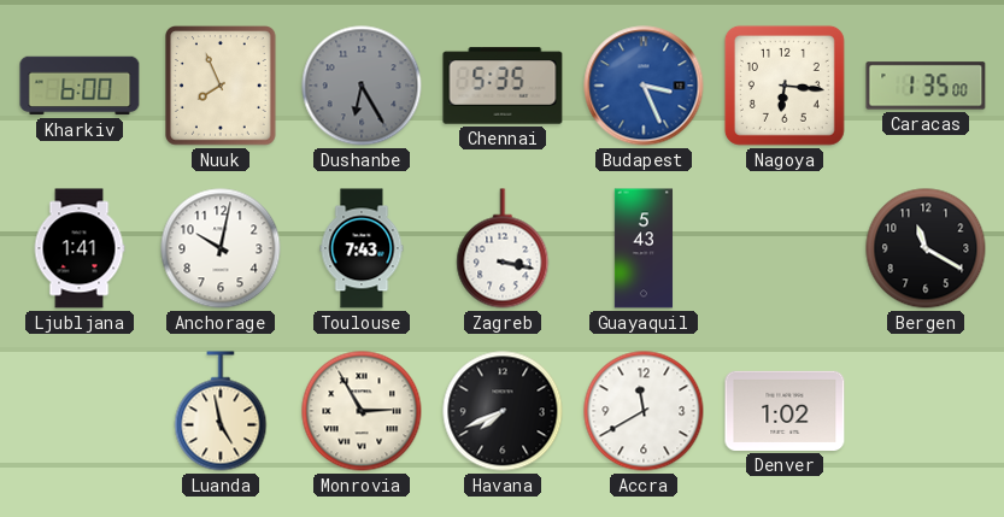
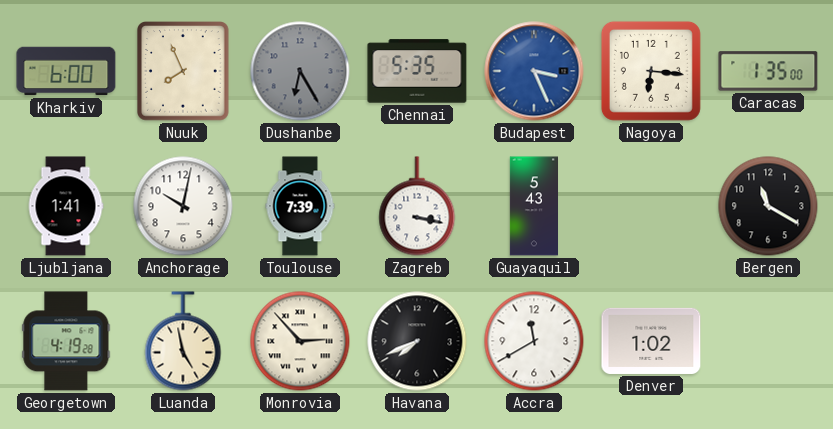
Toulouse: 7:43 -> 7:39
Georgetown: none -> 4:19
Monrovia: 2:55 -> 2:53
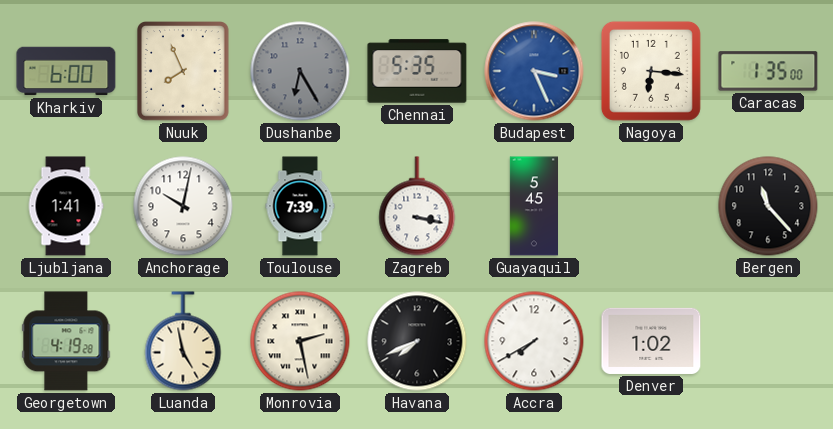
Guayaquil: 5:43 -> 5:45
Bergen: 11:20 -> 11:23
Monrovia: 2:53 -> 2:28
Accra: 11:40 -> 7:40
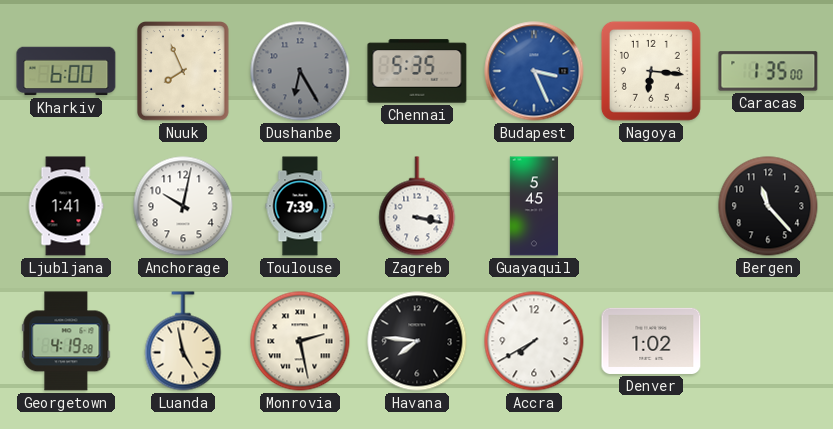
Havana: 7:41 -> 7:46
